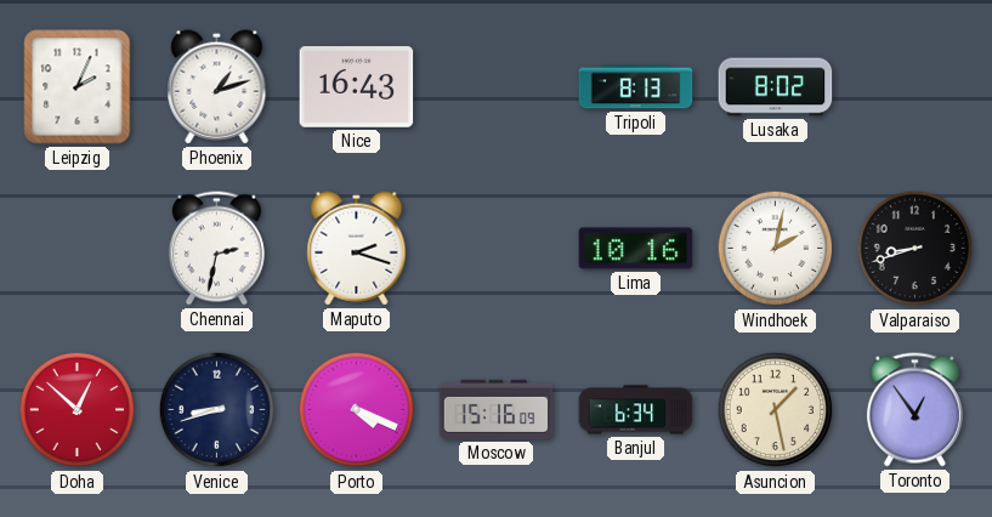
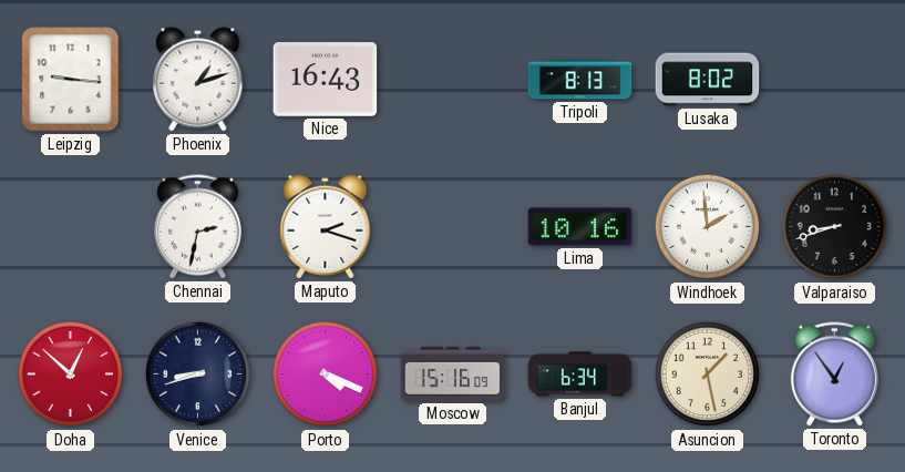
Leipzig: 2:04 -> 9:16
Windhoek: 2:02 -> 1:59
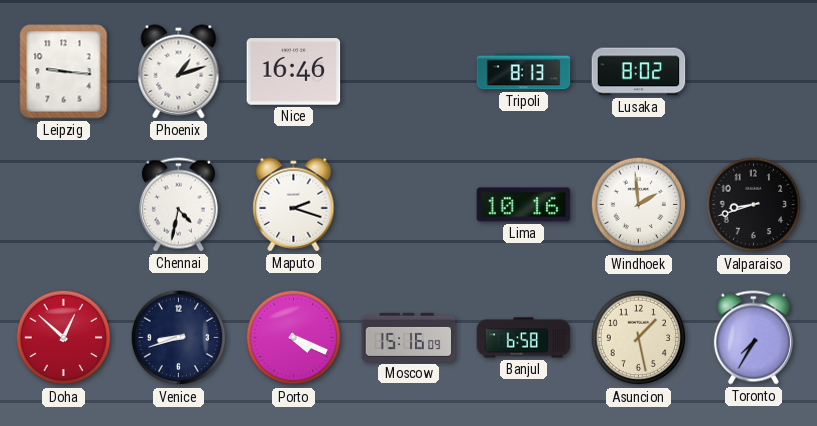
Nice: 16:43 -> 16:46
Chennai: 2:32 -> 4:32
Banjul: 6:34 -> 6:58
Toronto: 12:54 -> 7:35
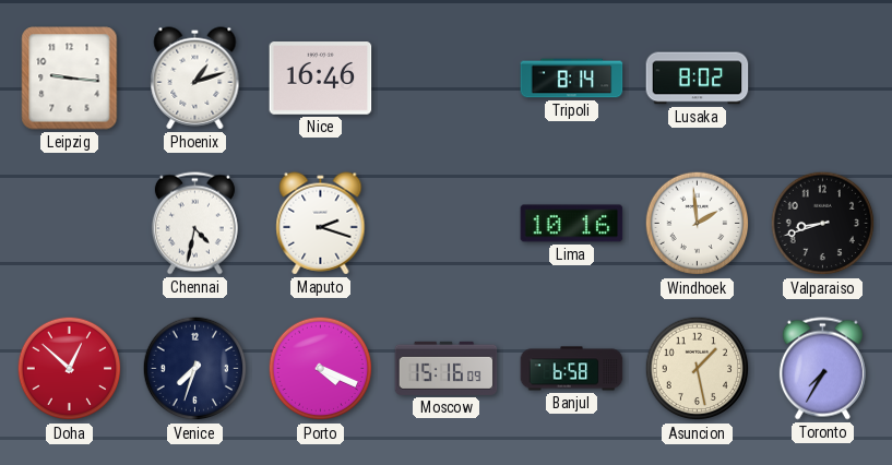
Tripoli: 8:13 -> 8:14
Venice: 8:42 -> 7:33
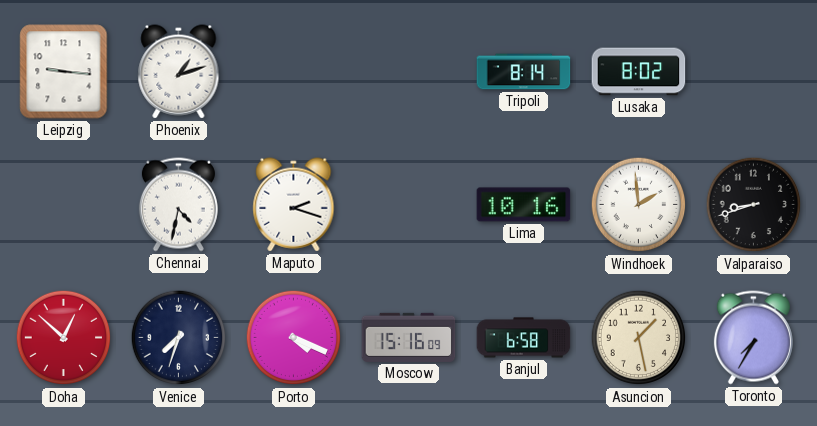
Nice: 16:46 -> none
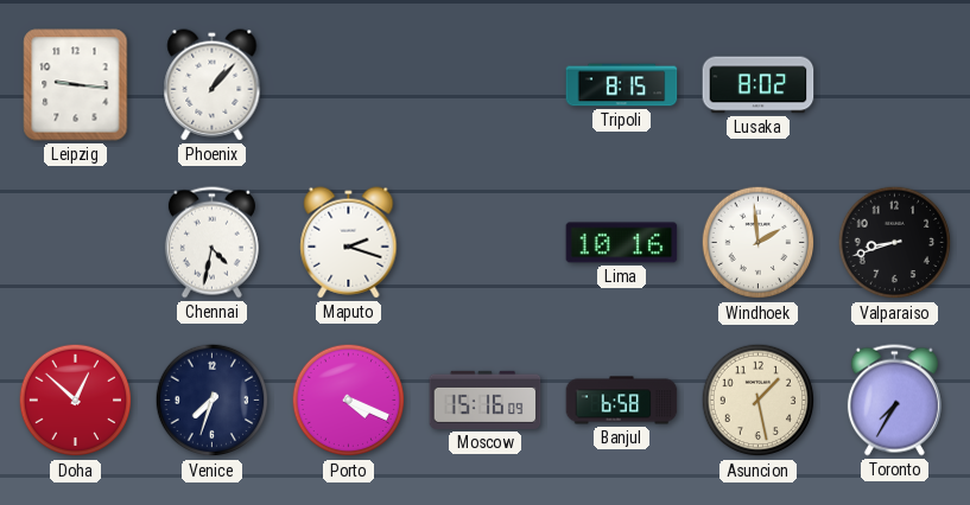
Phoenix: 1:12 -> 1:07
Tripoli: 8:14 -> 8:15
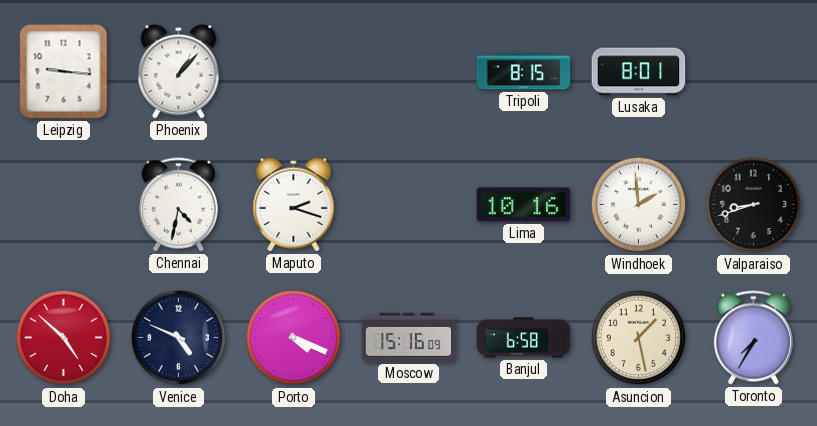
Lusaka: 8:02 -> 8:01
Doha: 12:52 -> 4:52
Venice: 7:33 -> 4:49
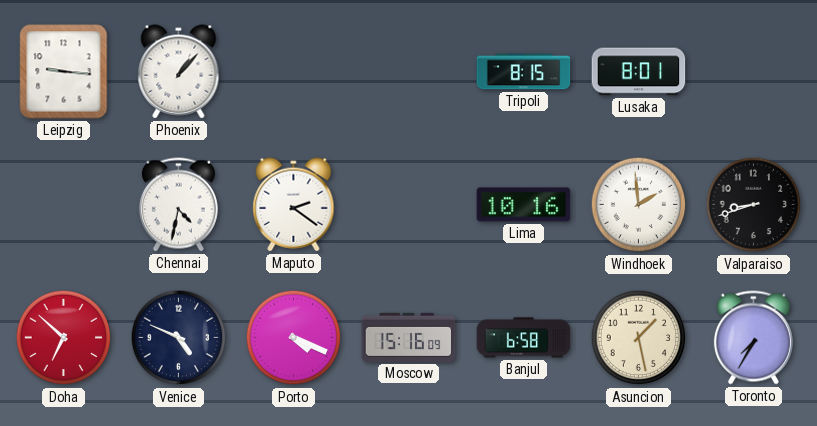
Maputo: 2:18 -> 2:21
Doha: 4:52 -> 6:52
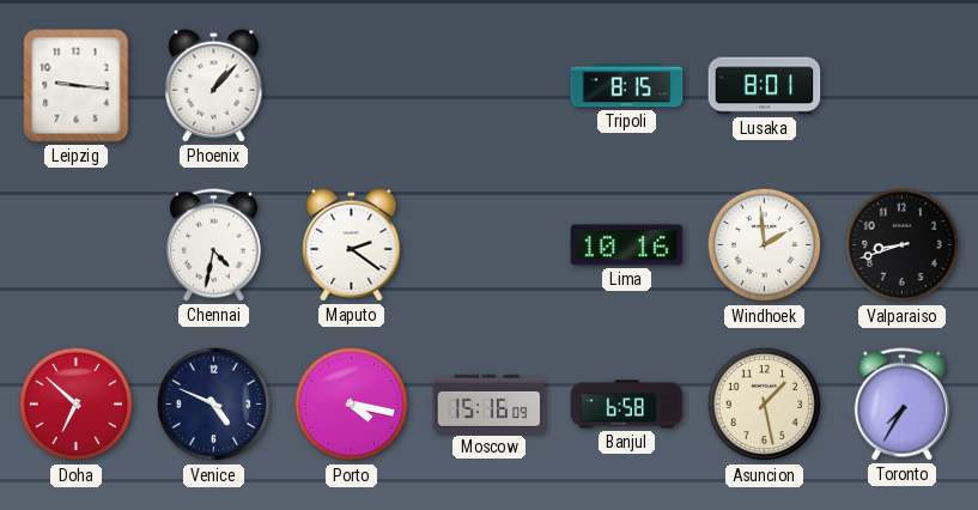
Porto: 4:19 -> 4:17
